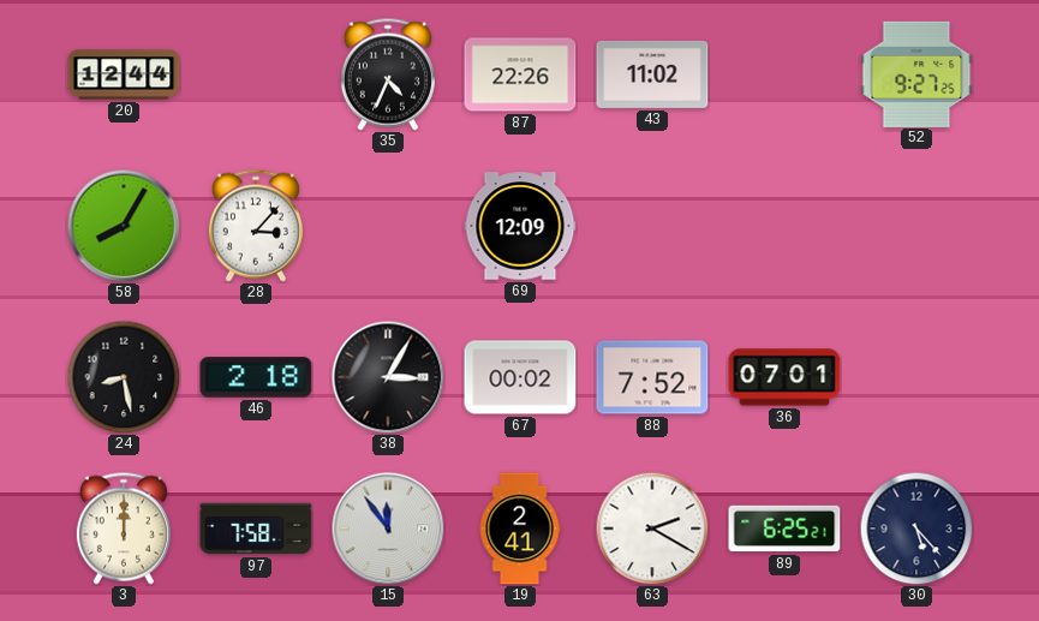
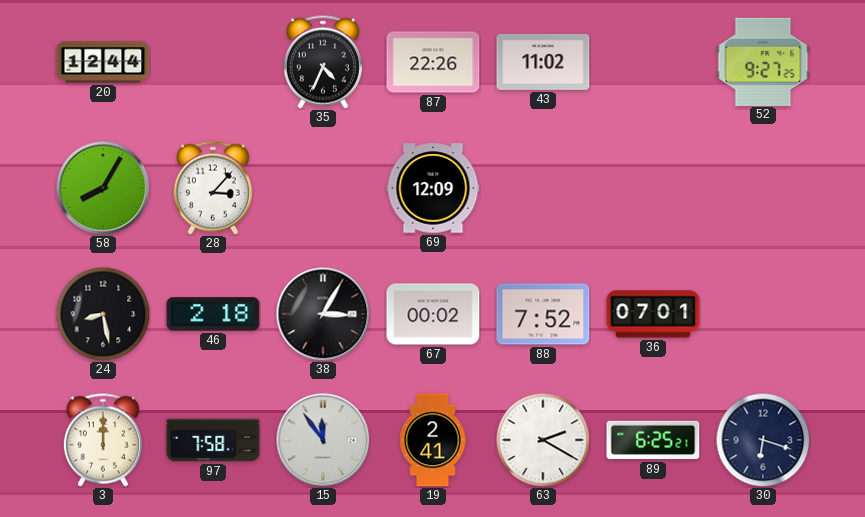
30: 5:23 -> 6:18
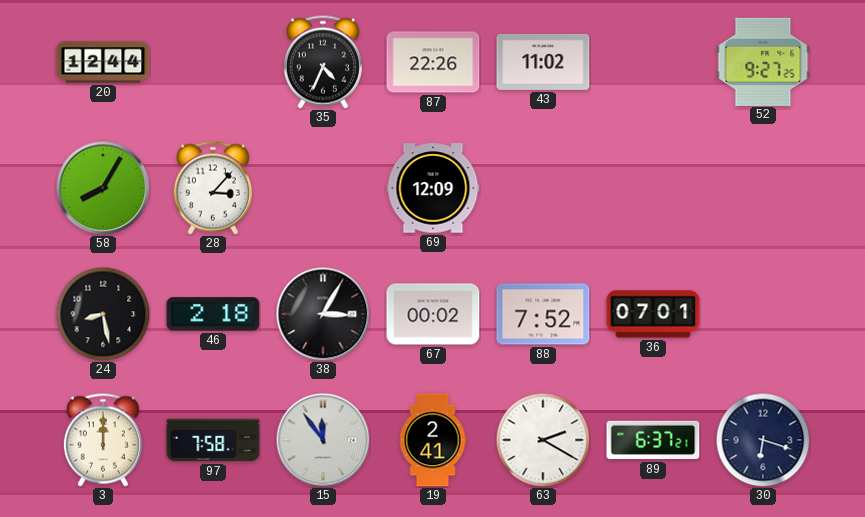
89: 6:25 -> 6:37
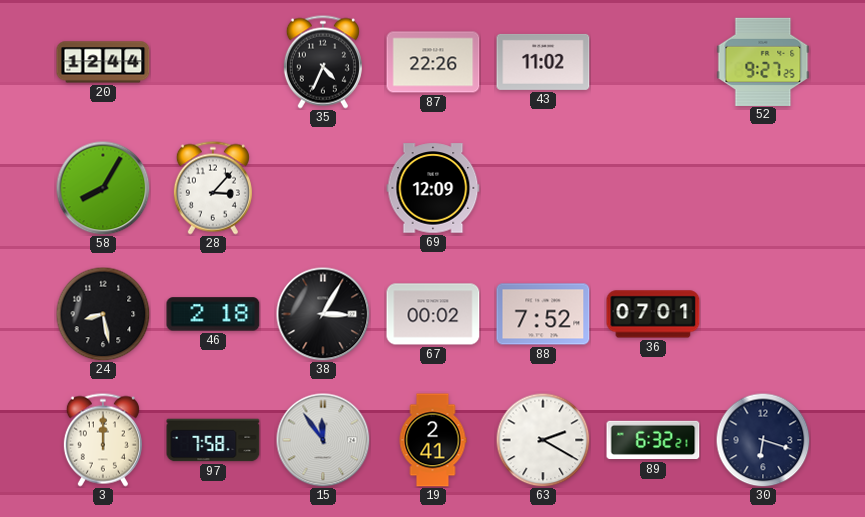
89: 6:37 -> 6:32
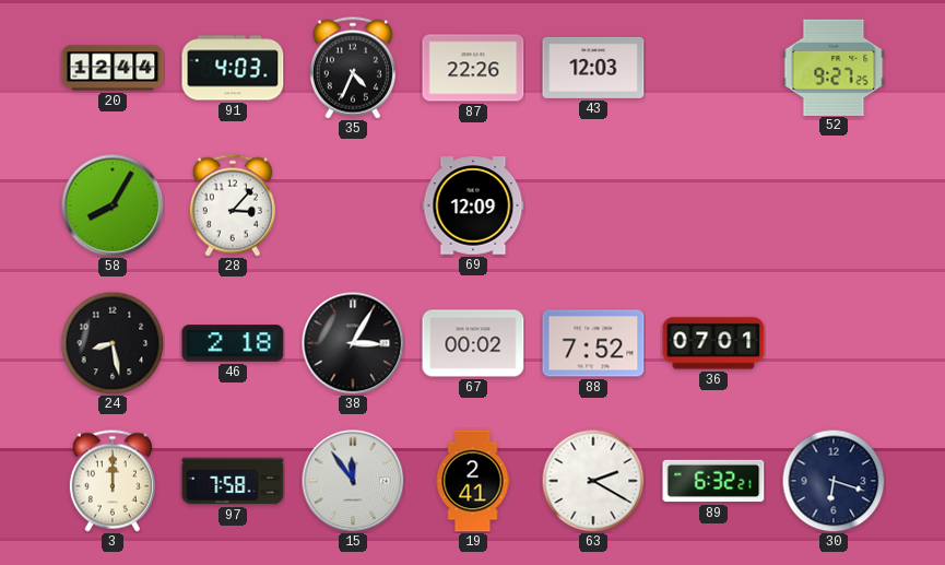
91: none -> 4:03
43: 11:02 -> 12:03
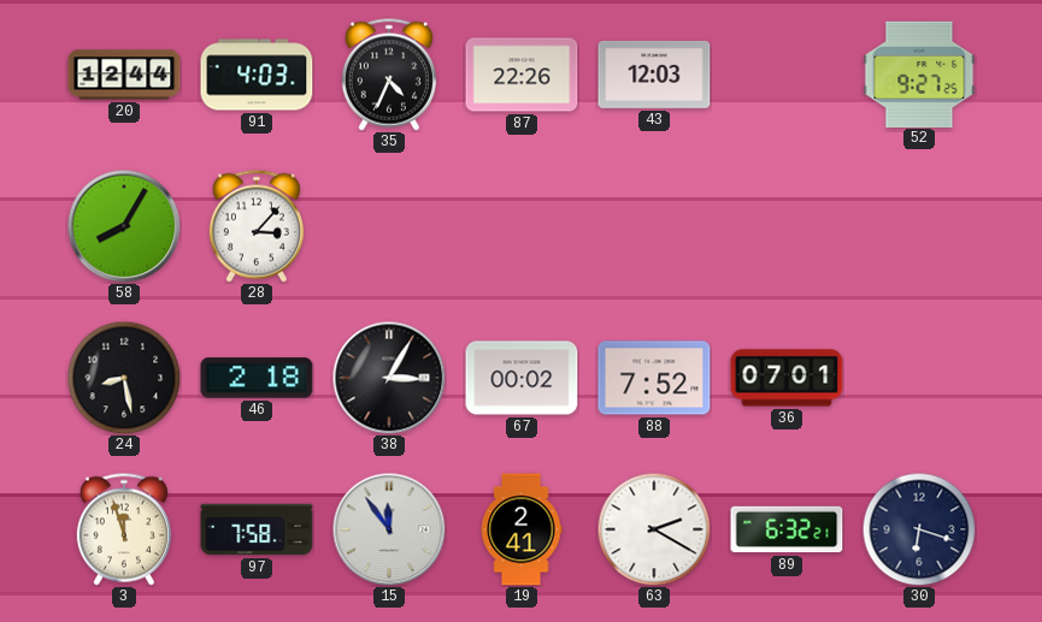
69: 12:09 -> none
3: 12:00 -> 11:57
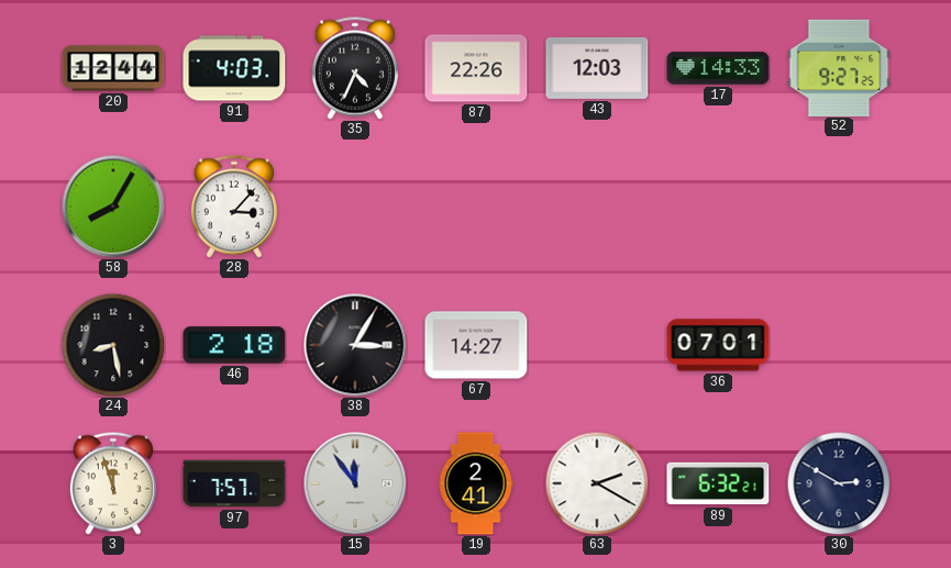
17: none -> 14:33
67: 00:02 -> 14:27
88: 7:52 -> none
97: 7:58 -> 7:57
30: 6:18 -> 2:50
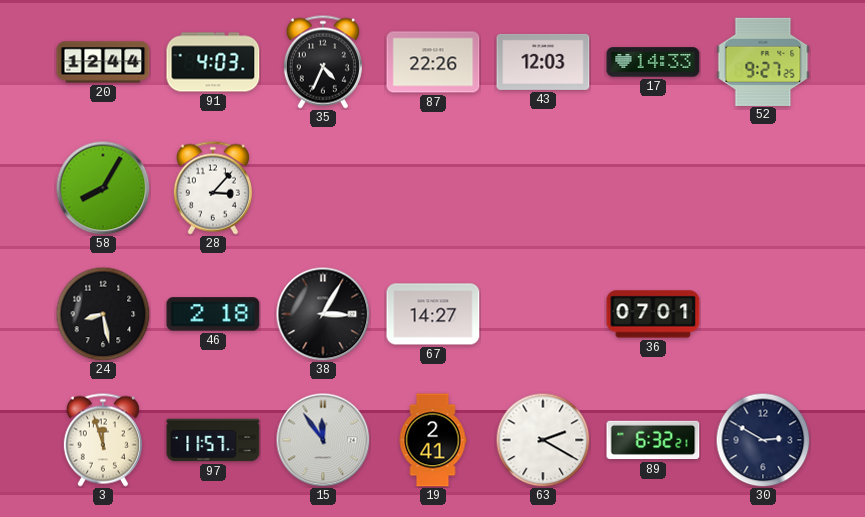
97: 7:57 -> 11:57
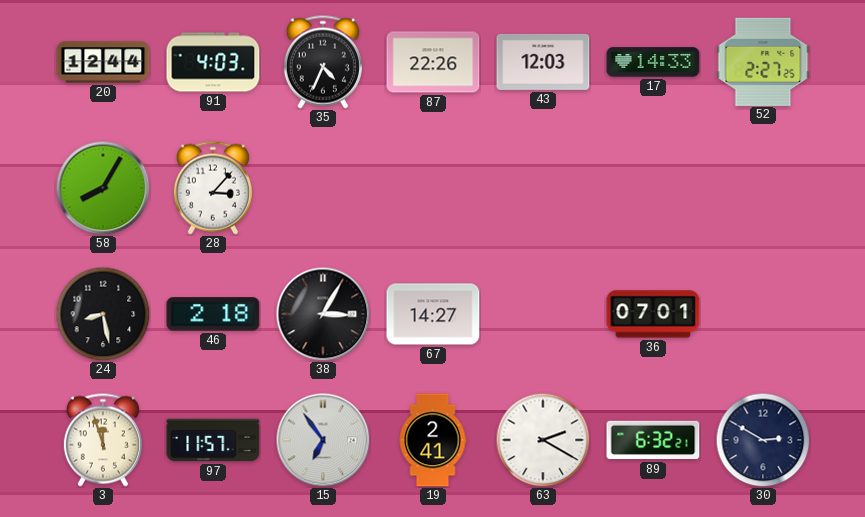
52: 9:27 -> 2:27
15: 11:54 -> 6:54
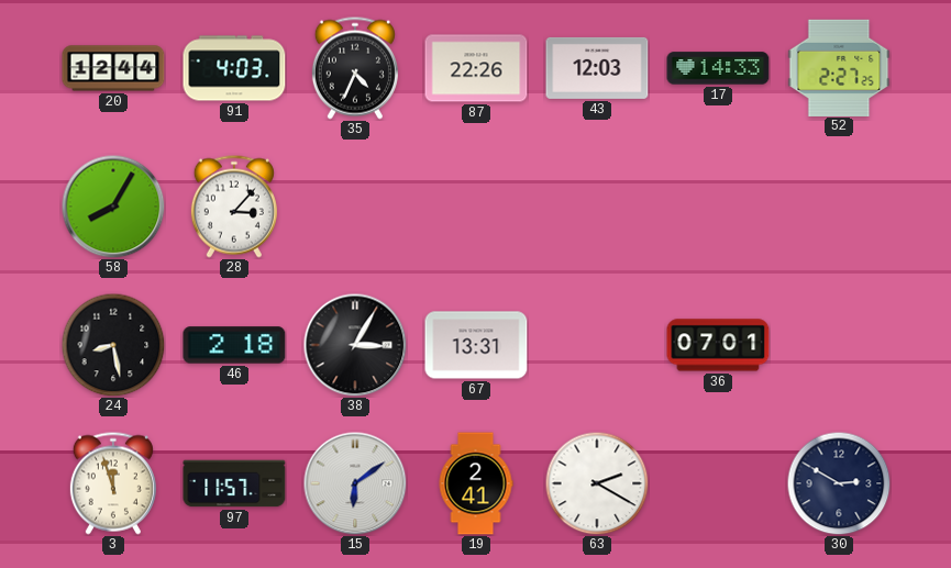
67: 14:27 -> 13:31
15: 6:54 -> 6:09
89: 6:32 -> none
